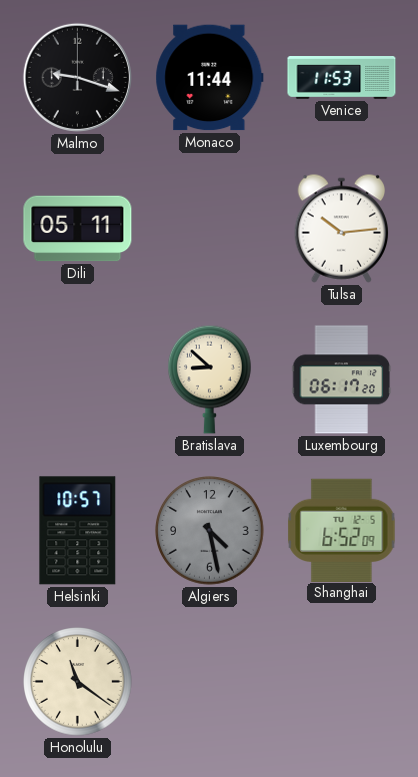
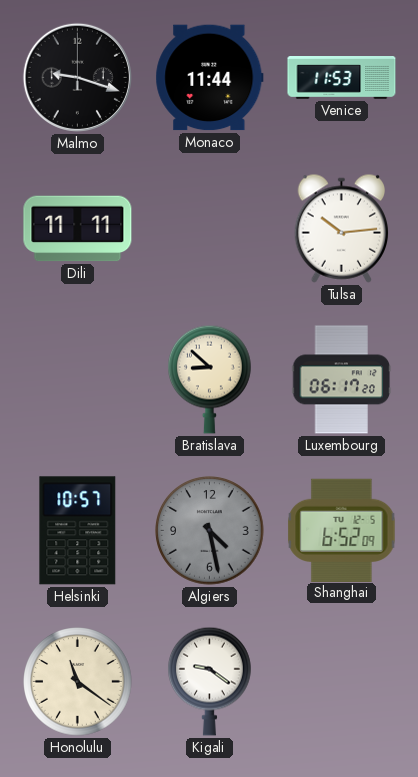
Dili: 05:11 -> 11:11
Kigali: none -> 9:21
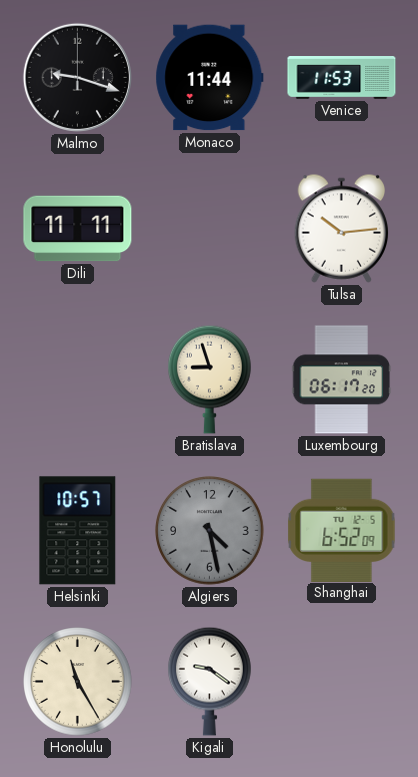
Bratislava: 8:52 -> 8:57
Honolulu: 11:21 -> 11:25
